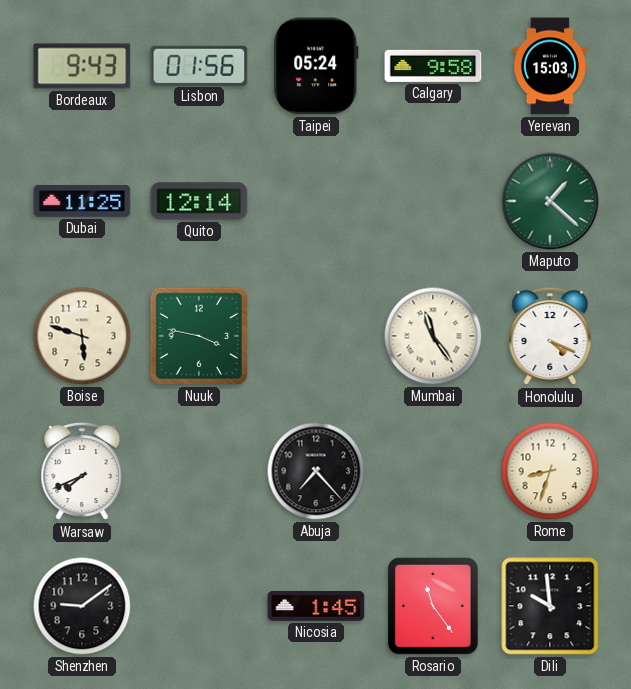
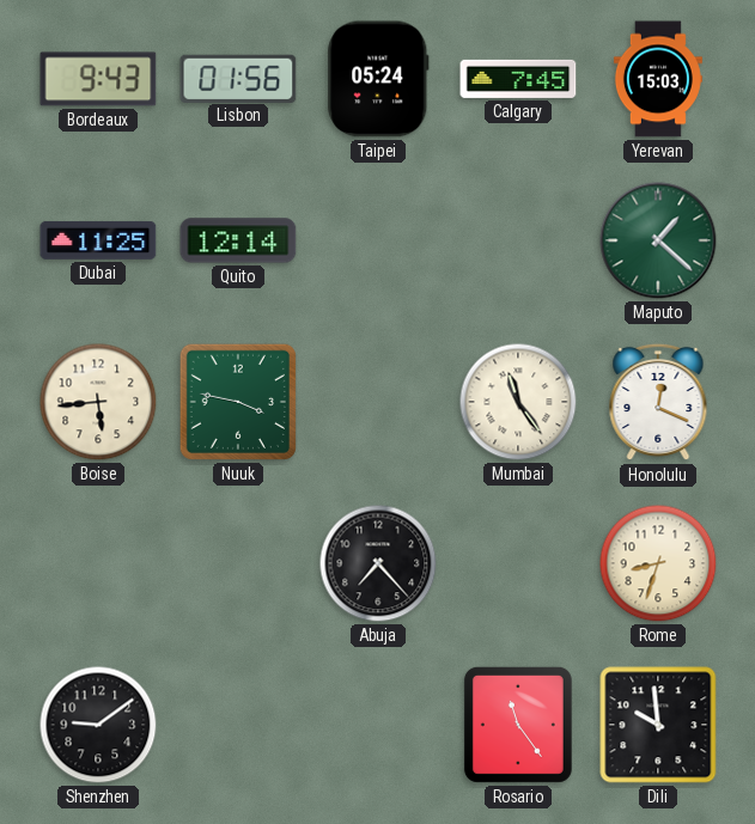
Calgary: 9:58 -> 7:45
Boise: 5:48 -> 5:44
Honolulu: 4:19 -> 12:19
Warsaw: 7:41 -> none
Nicosia: 1:45 -> none
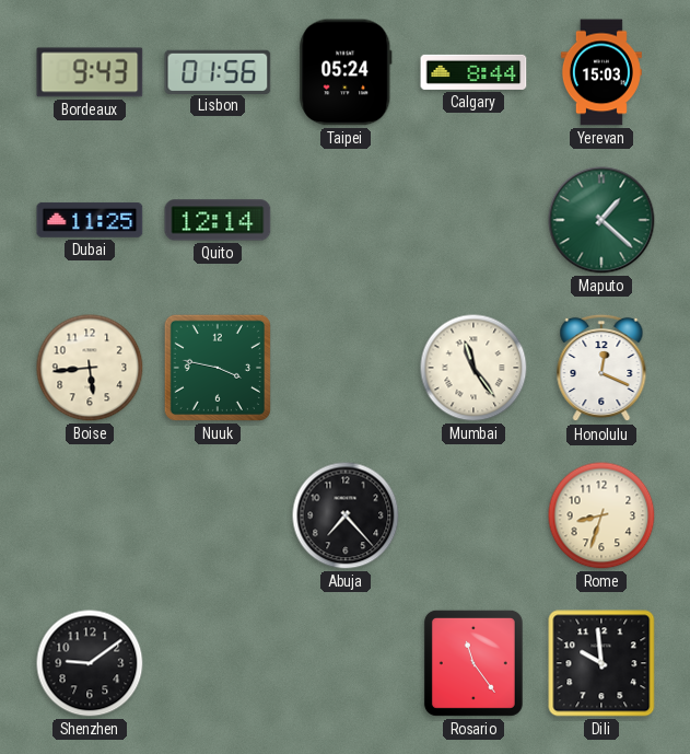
Calgary: 7:45 -> 8:44
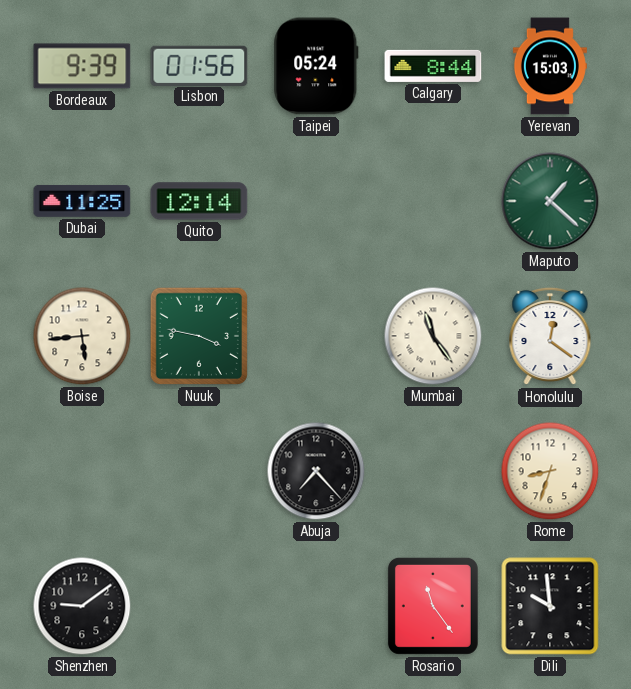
Bordeaux: 9:43 -> 9:39
Honolulu: 12:19 -> 12:21
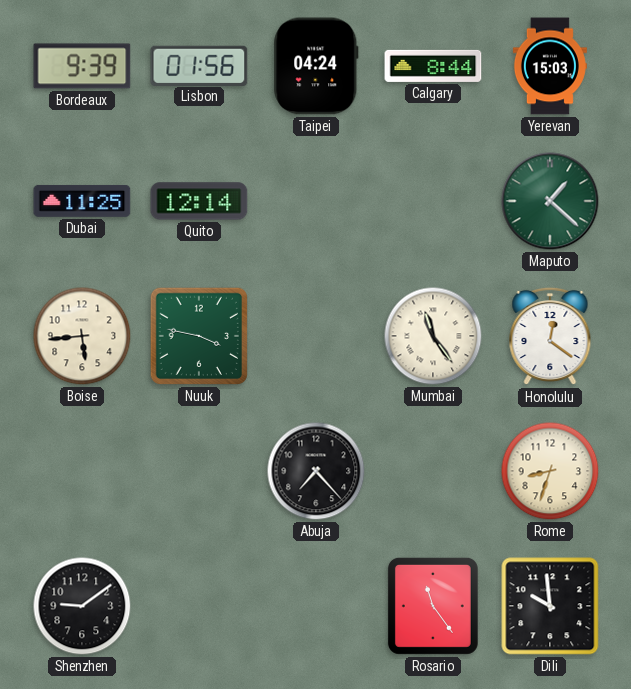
Taipei: 05:24 -> 04:24
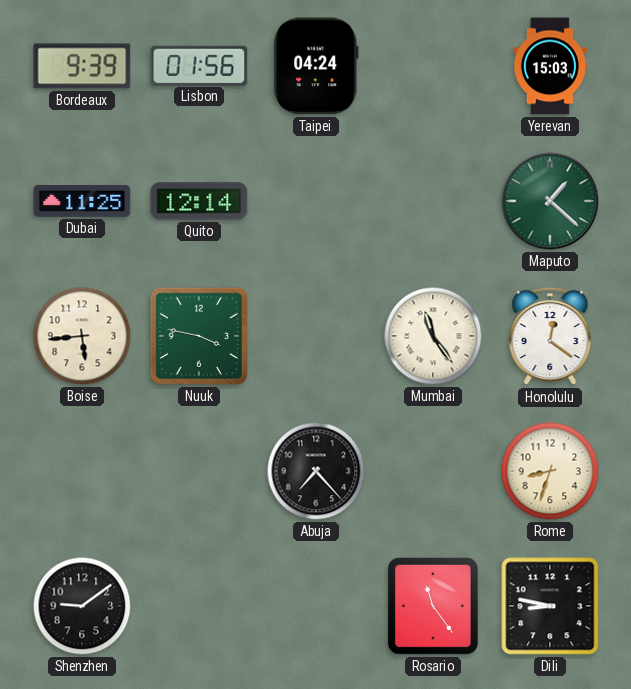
Calgary: 8:44 -> none
Dili: 9:59 -> 8:47
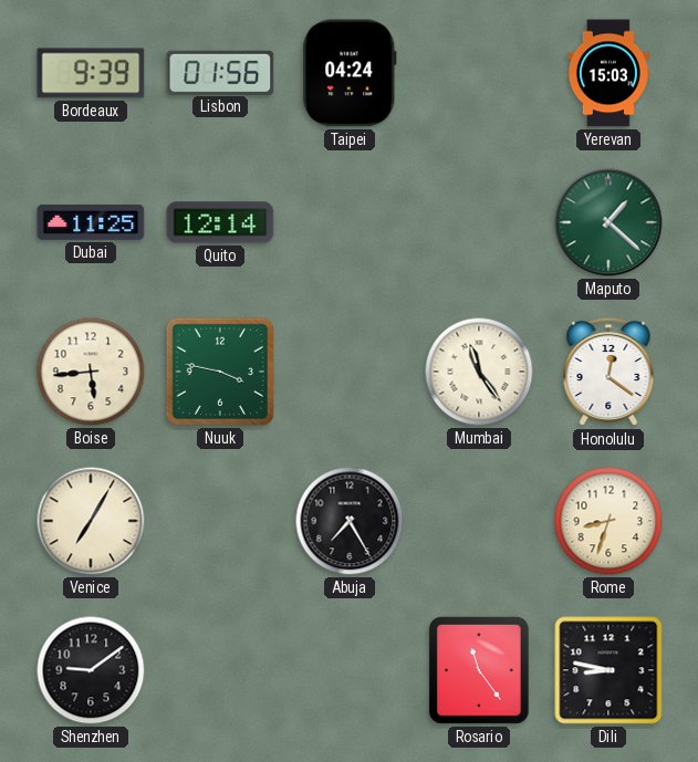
Venice: none -> 7:05
Abuja: 7:23 -> 7:25
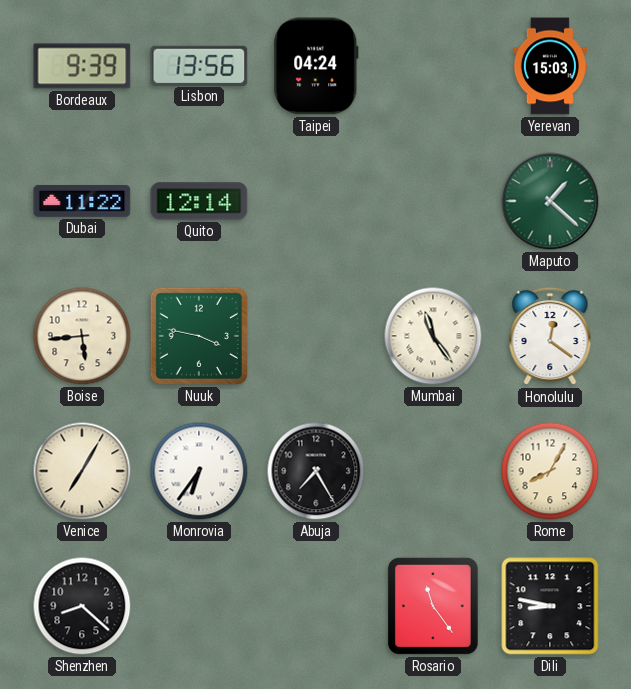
Lisbon: 01:56 -> 13:56
Dubai: 11:25 -> 11:22
Monrovia: none -> 6:36
Rome: 8:33 -> 8:05
Shenzhen: 9:09 -> 8:22
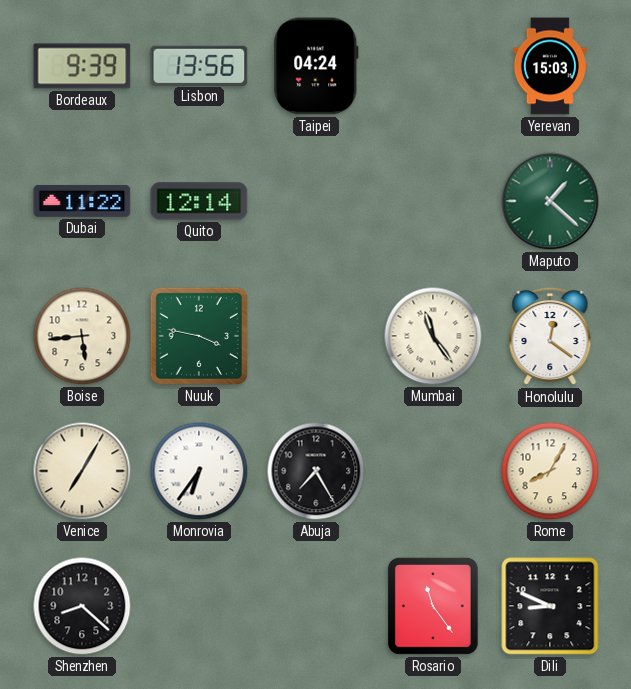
Dili: 8:47 -> 8:49
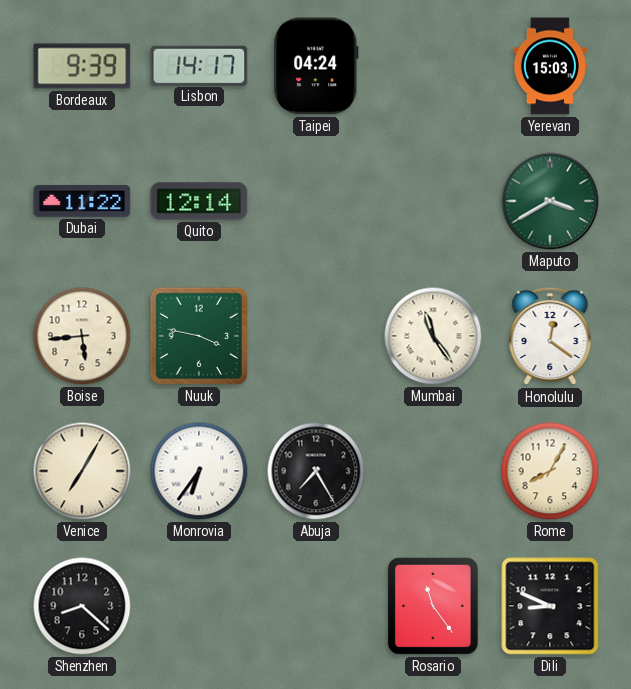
Lisbon: 13:56 -> 14:17
Maputo: 1:22 -> 3:40
